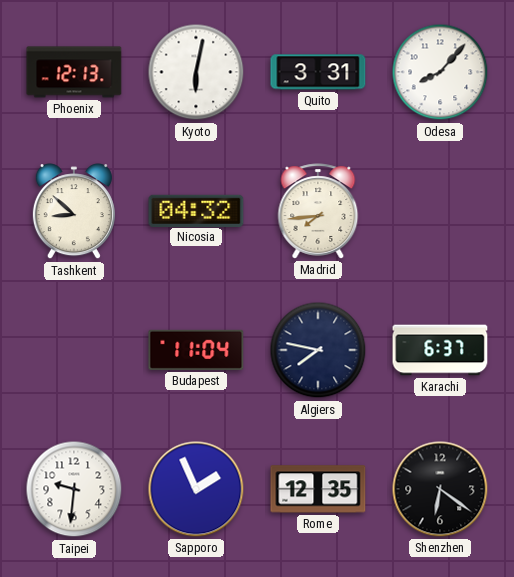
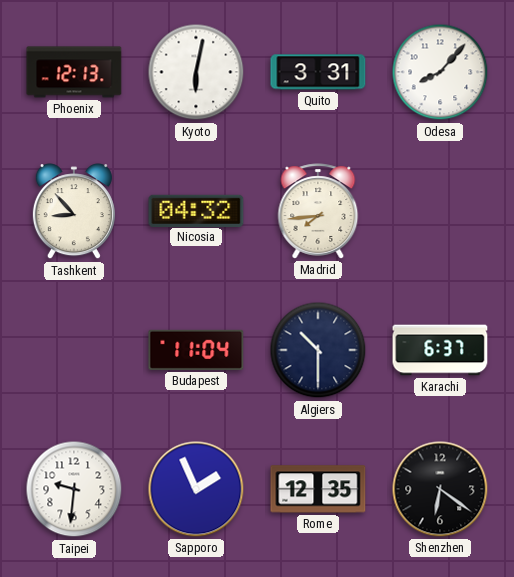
Tashkent: 8:52 -> 8:53
Algiers: 7:47 -> 10:30
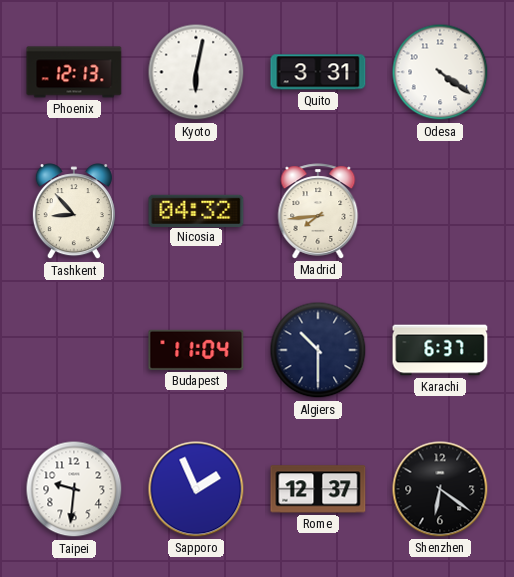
Odesa: 8:07 -> 4:21
Rome: 12:35 -> 12:37
